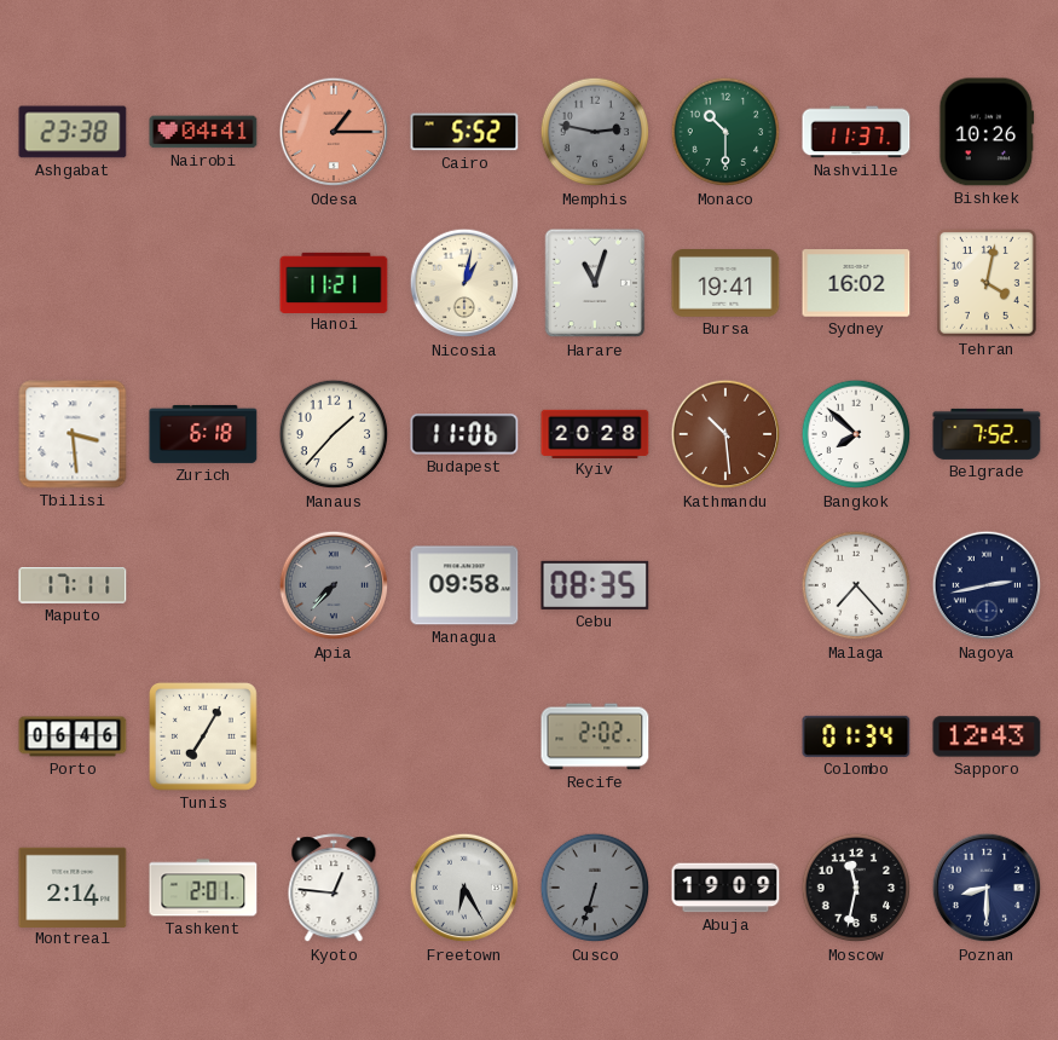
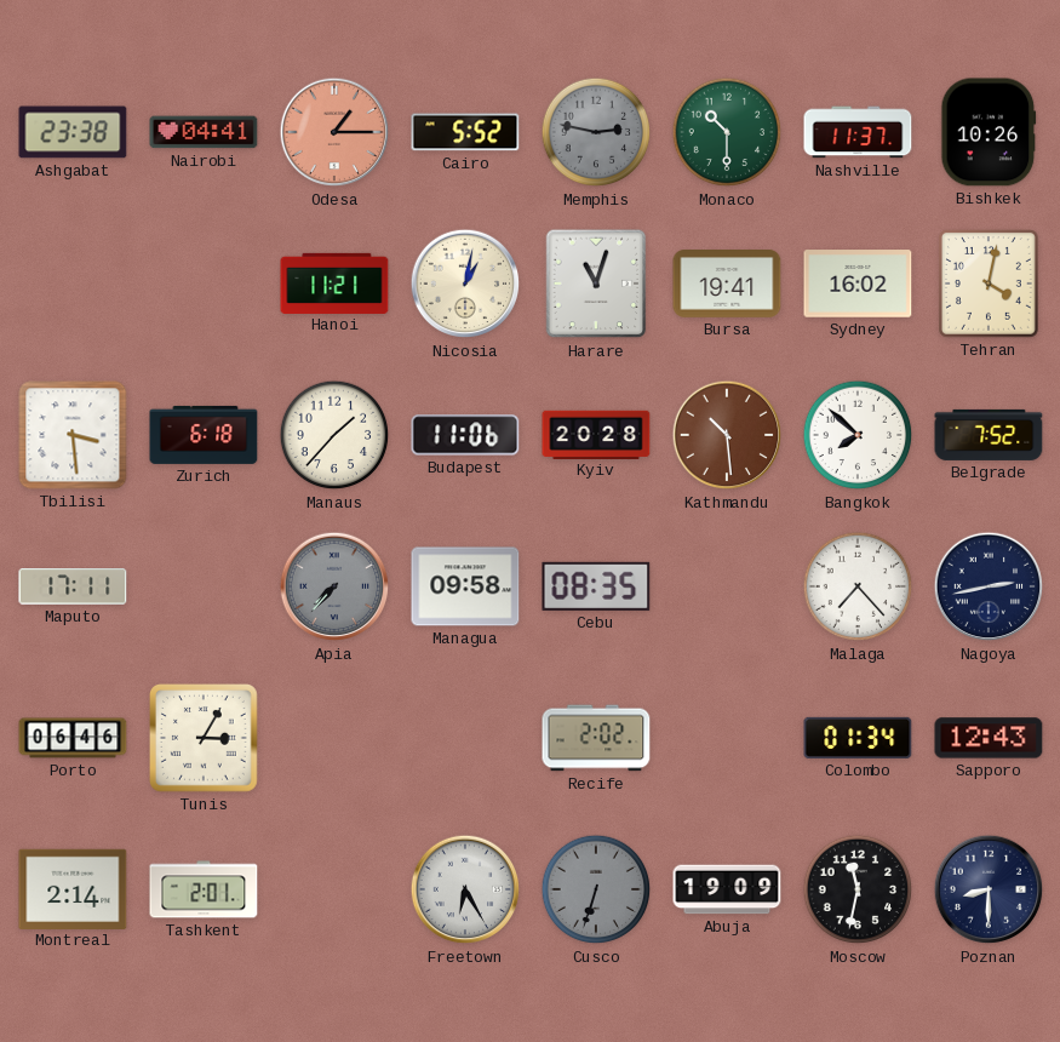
Tunis: 7:05 -> 3:05
Kyoto: 12:46 -> none
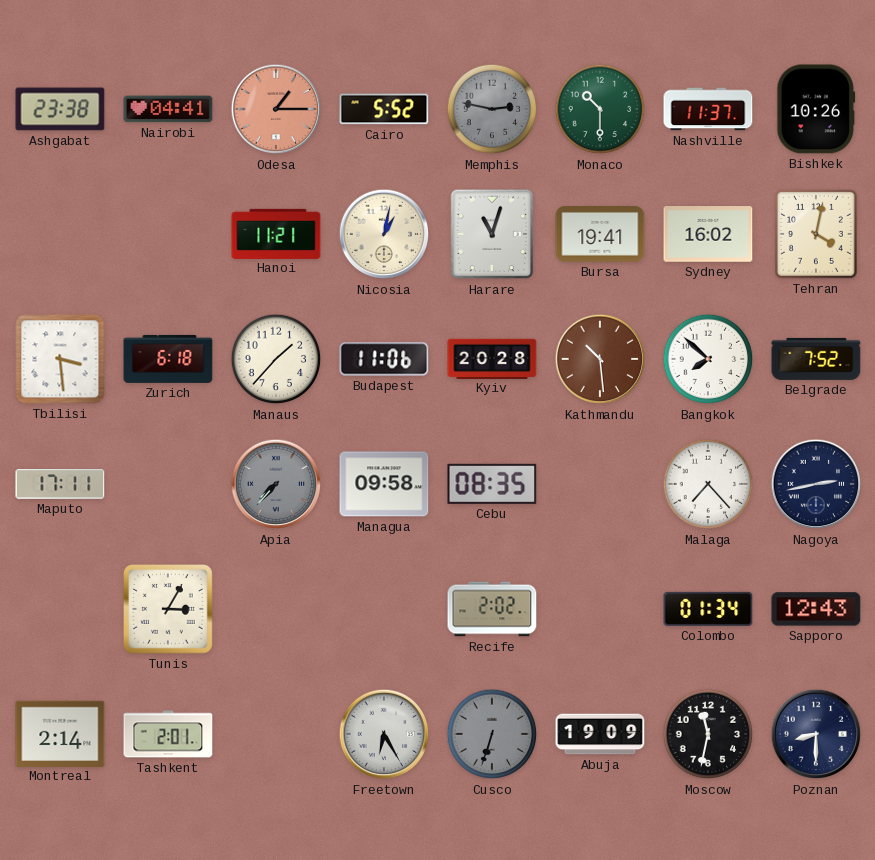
Porto: 06:46 -> none
